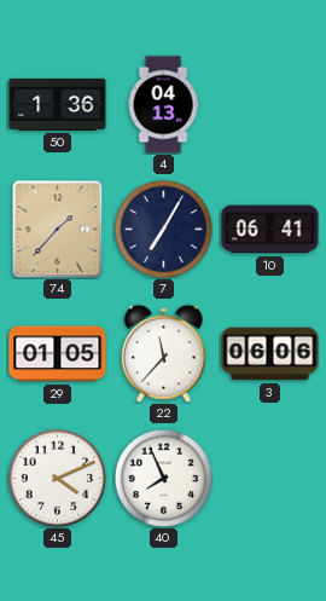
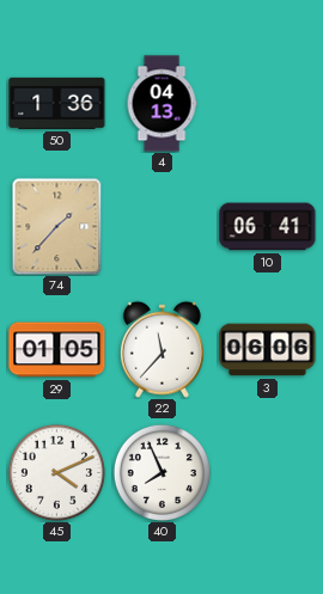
7: 7:05 -> none
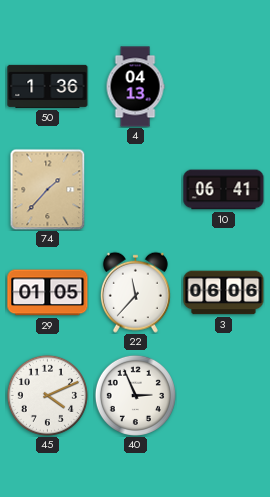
40: 7:56 -> 2:56
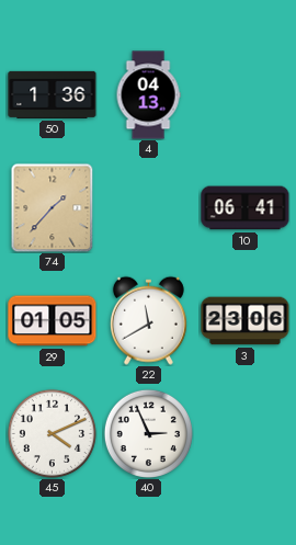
22: 11:37 -> 11:40
3: 06:06 -> 23:06
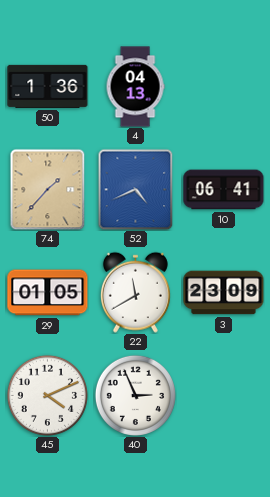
52: none -> 4:41
3: 23:06 -> 23:09
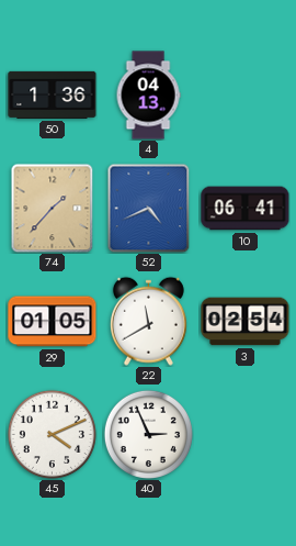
3: 23:09 -> 02:54
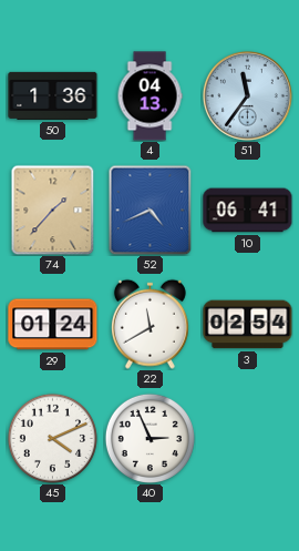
51: none -> 11:36
29: 01:05 -> 01:24
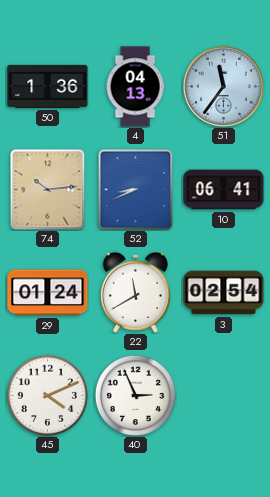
74: 1:37 -> 10:14
52: 4:41 -> 8:41
